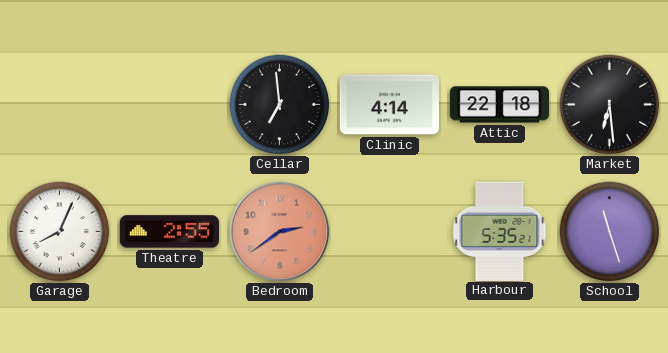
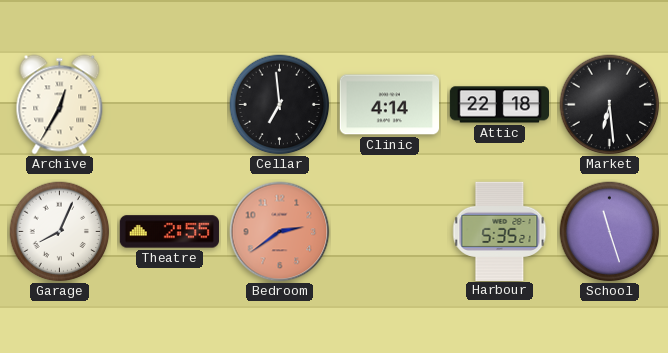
Archive: none -> 12:35
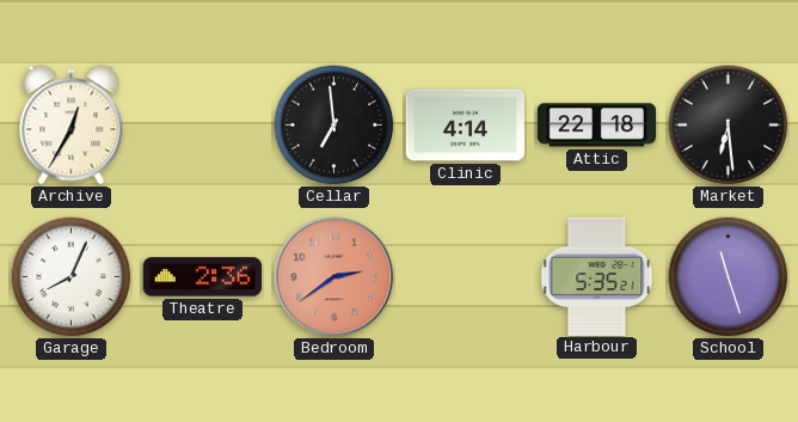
Theatre: 2:55 -> 2:36
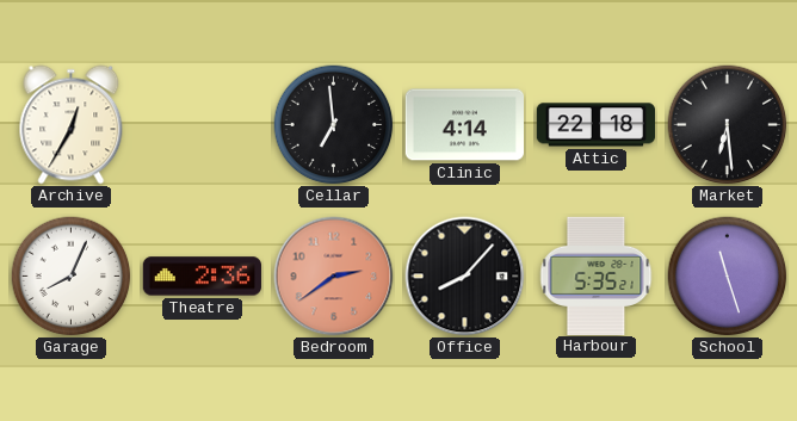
Office: none -> 8:07
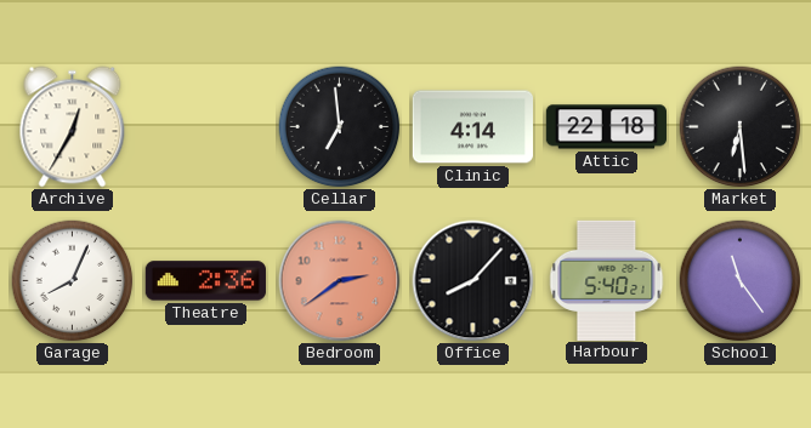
Harbour: 5:35 -> 5:40
School: 11:27 -> 11:24
